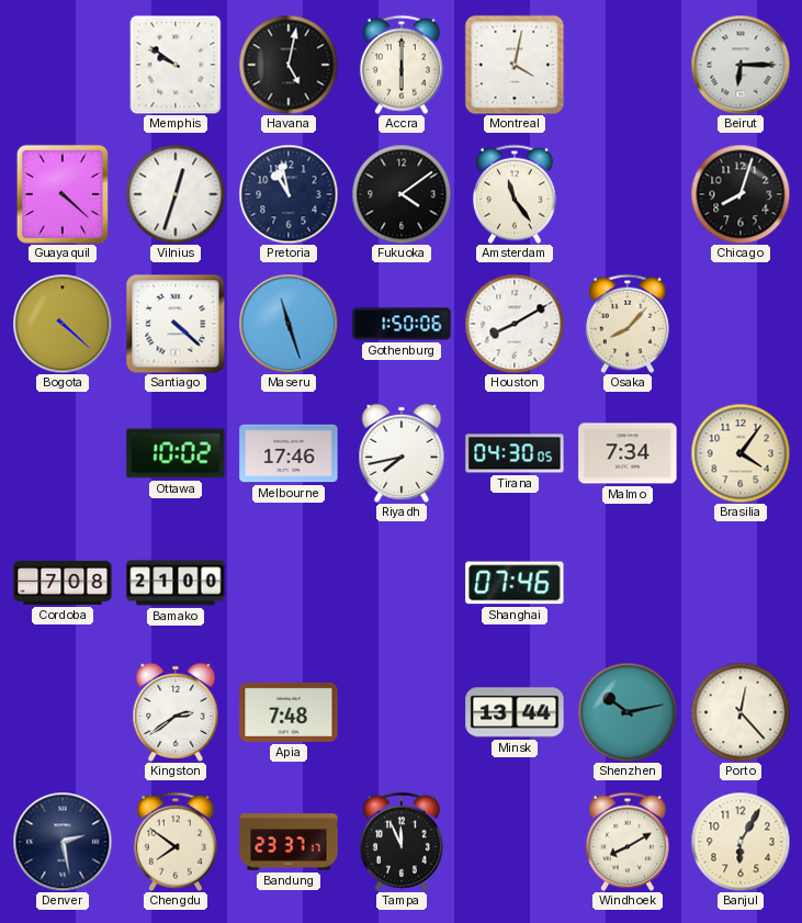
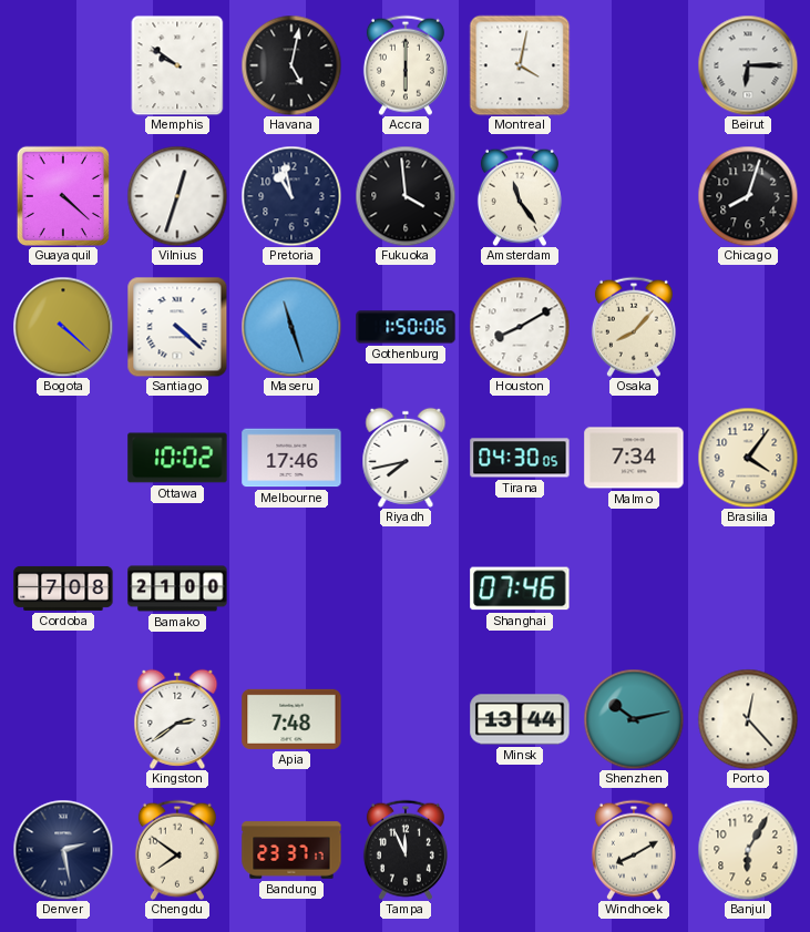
Fukuoka: 4:09 -> 3:59
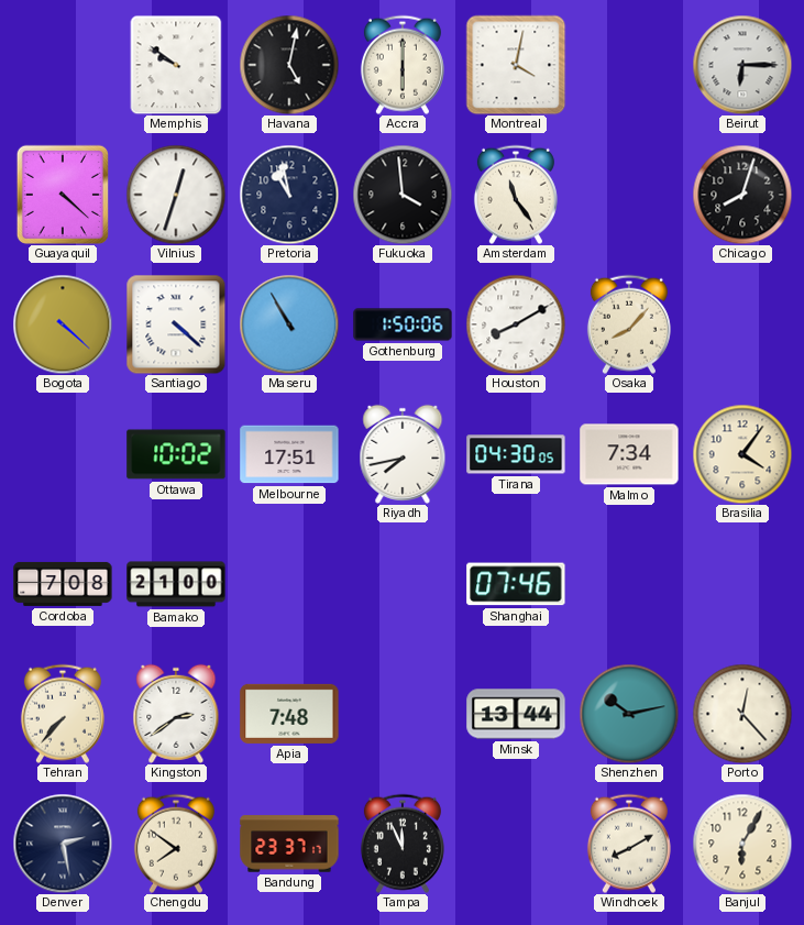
Maseru: 11:27 -> 10:55
Melbourne: 17:46 -> 17:51
Tehran: none -> 7:37
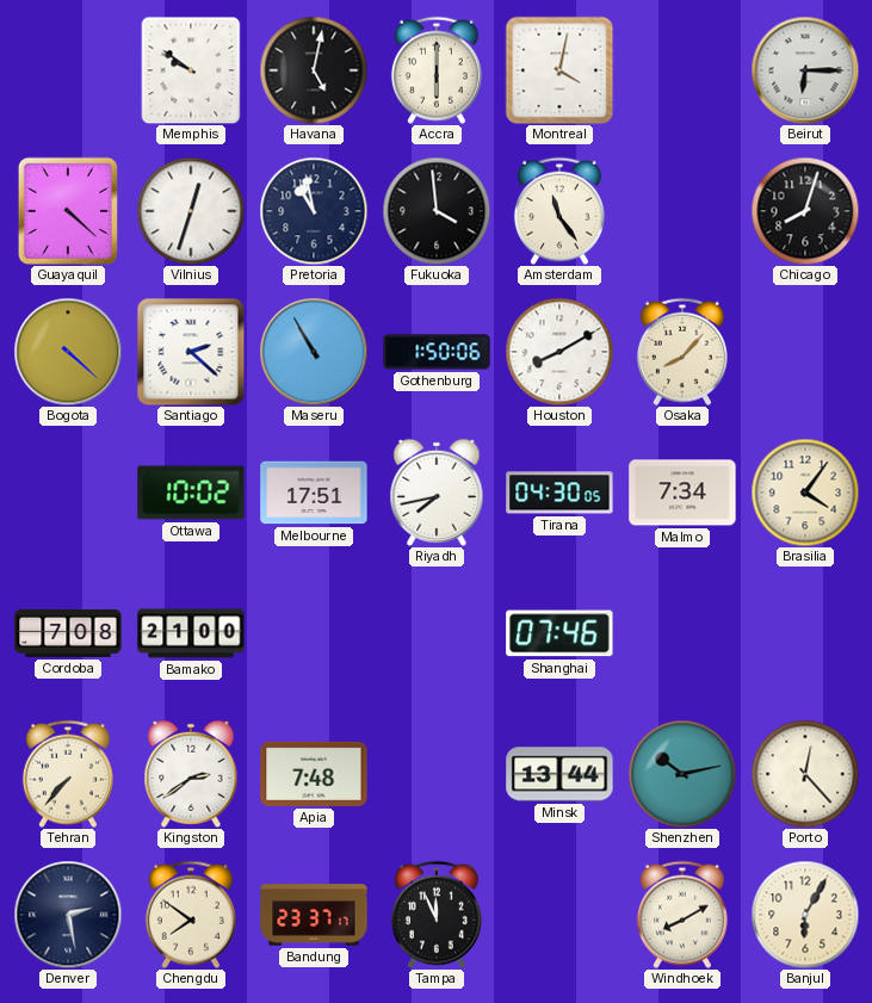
Santiago: 4:22 -> 2:22
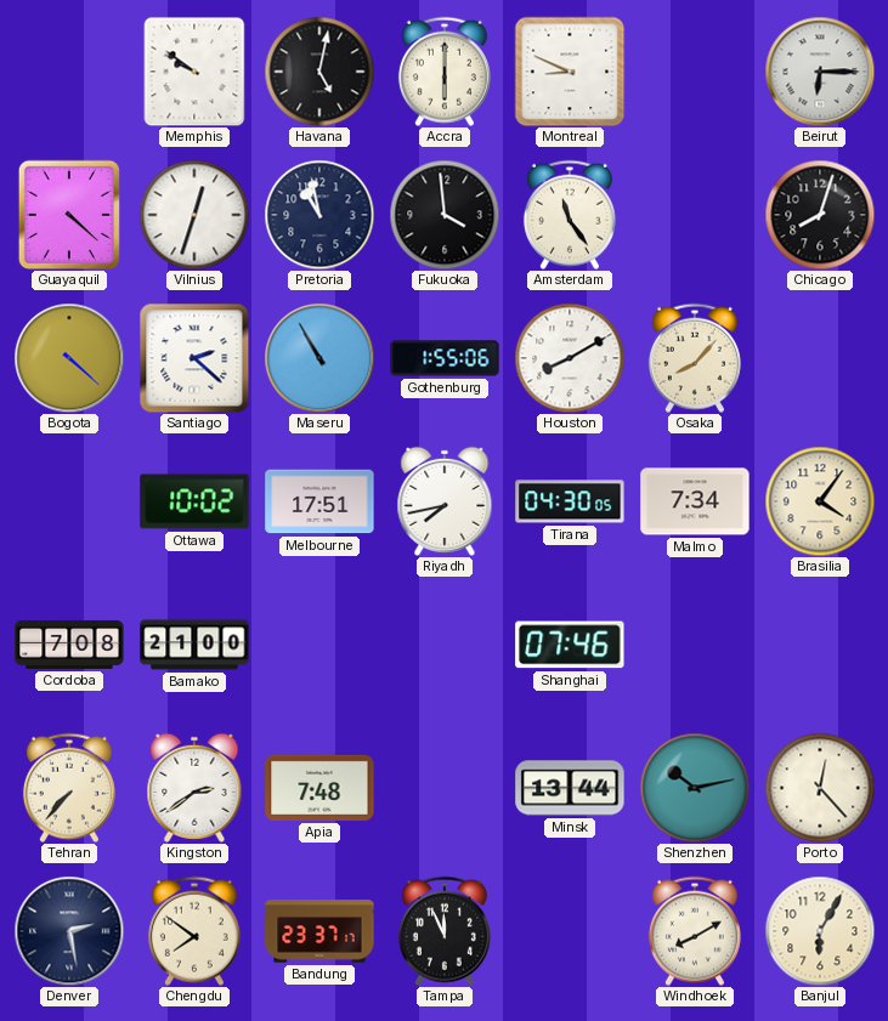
Montreal: 4:02 -> 8:49
Gothenburg: 1:50 -> 1:55
